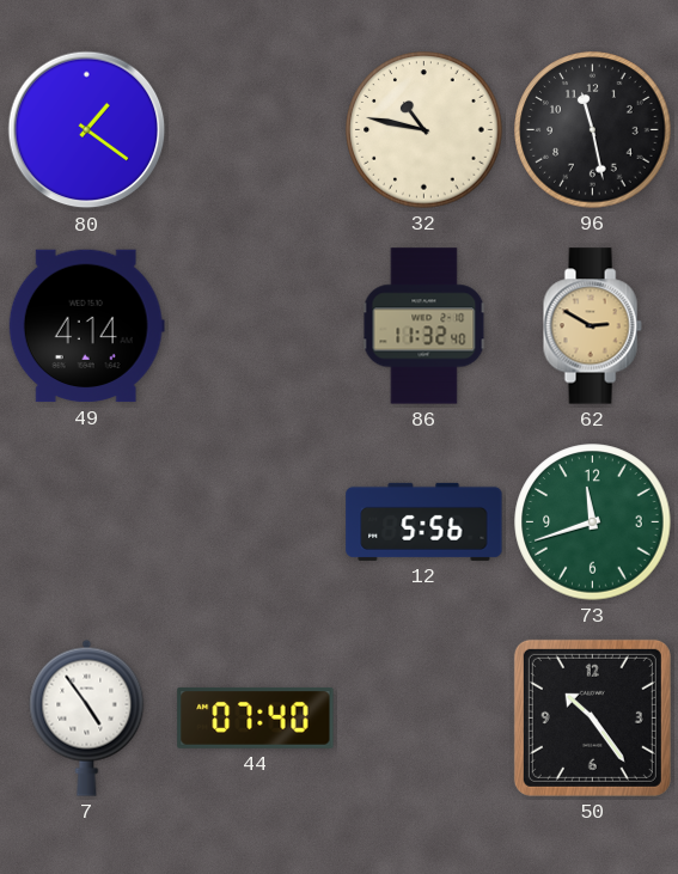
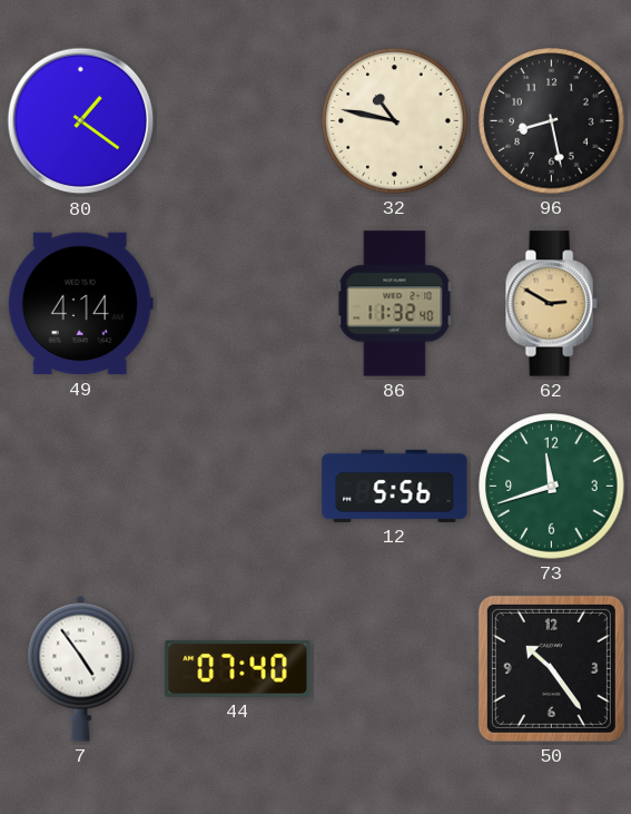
96: 11:28 -> 8:28
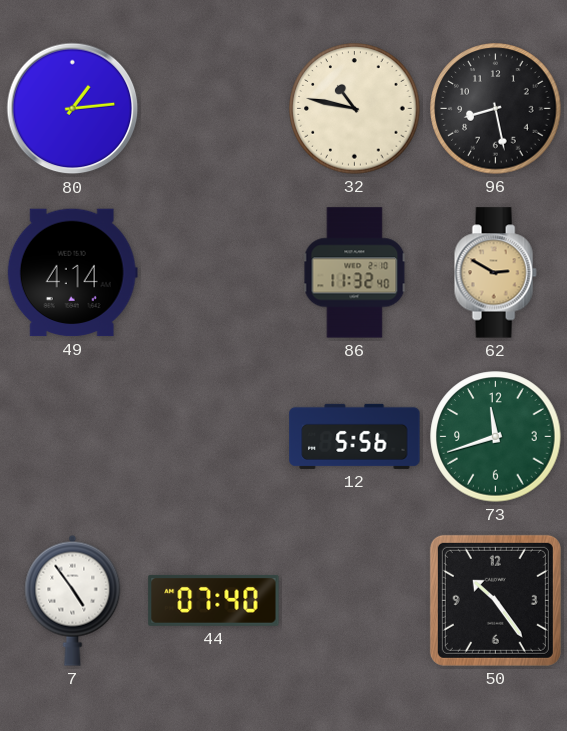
80: 1:21 -> 1:14
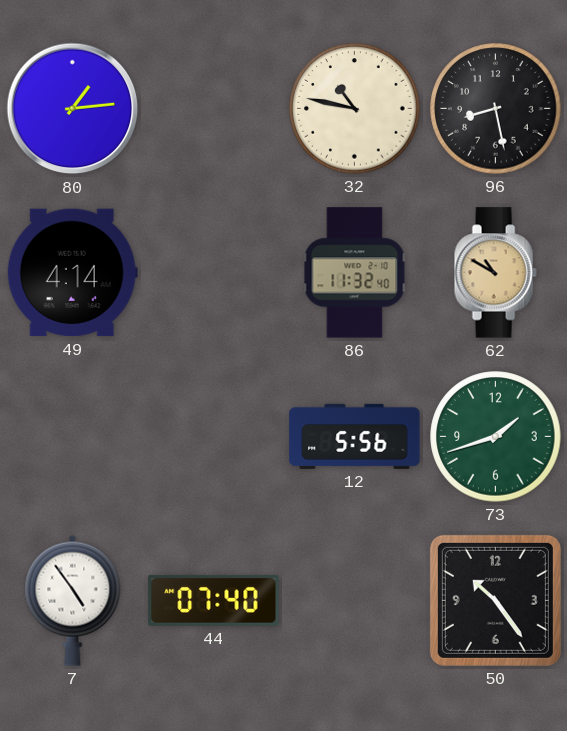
62: 2:50 -> 10:50
73: 11:42 -> 1:42
